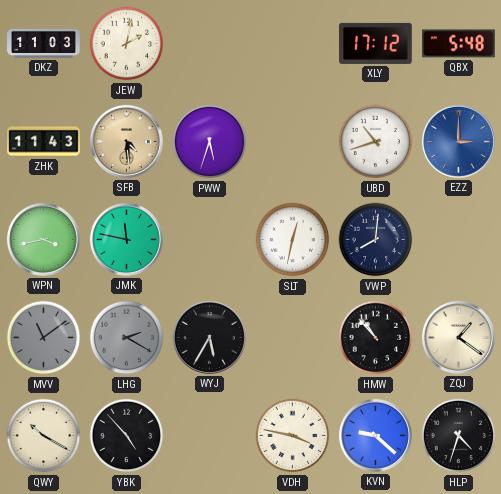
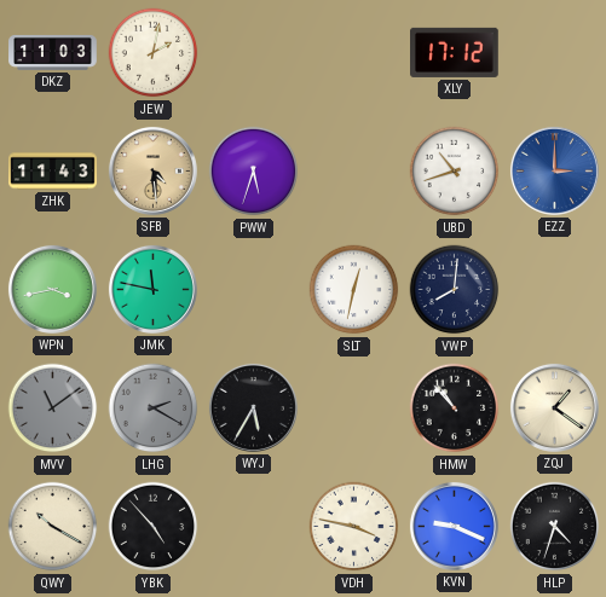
QBX: 5:48 -> none
KVN: 9:22 -> 9:19
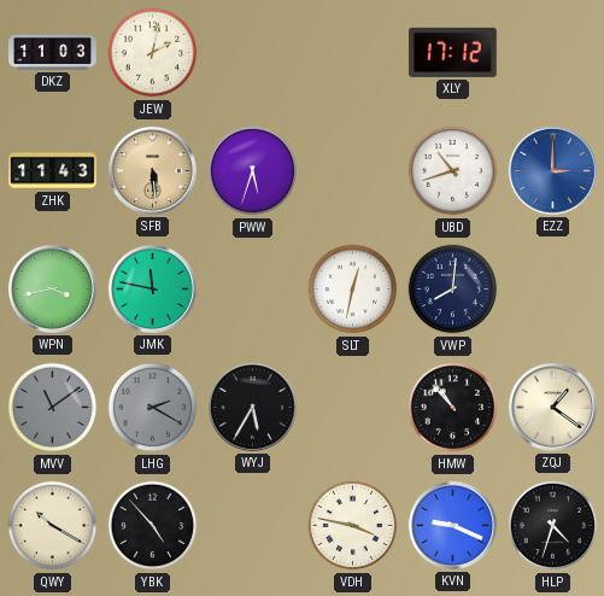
SFB: 4:29 -> 5:29
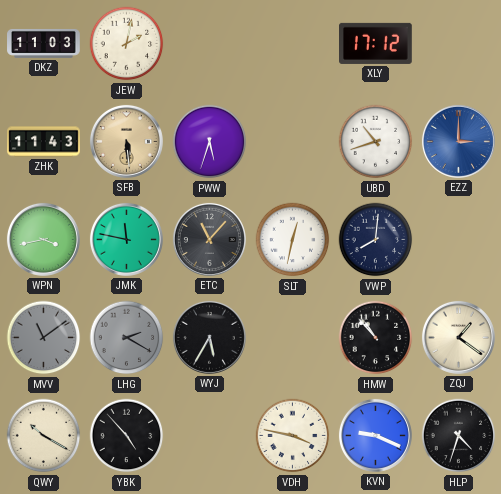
ETC: none -> 11:07
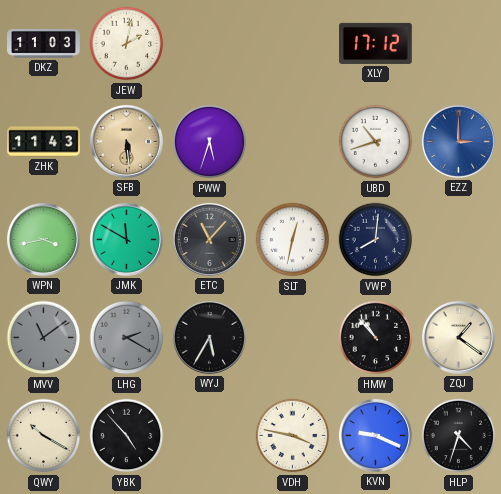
JMK: 11:47 -> 11:50
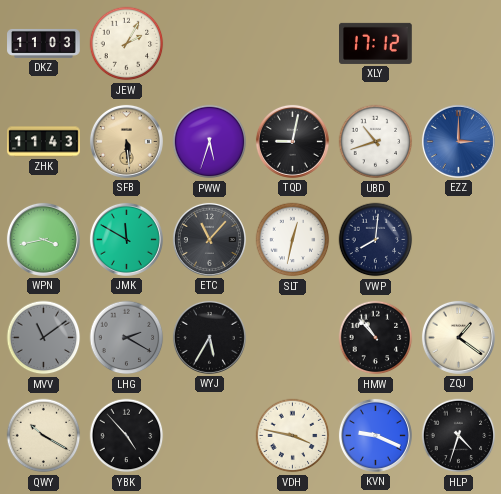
JEW: 2:02 -> 2:05
TQD: none -> 9:02
